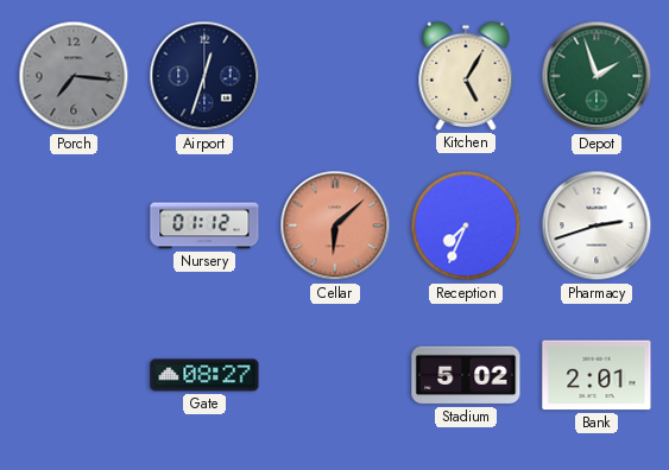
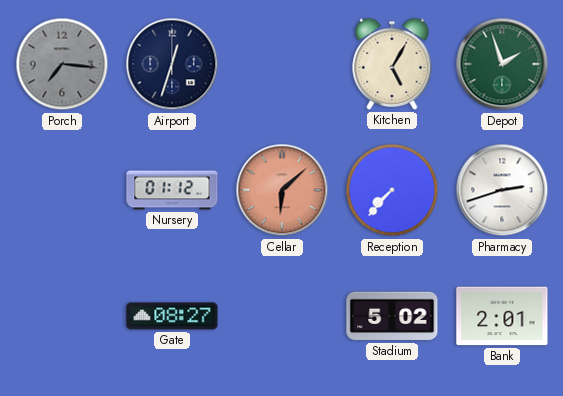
Reception: 7:34 -> 7:37
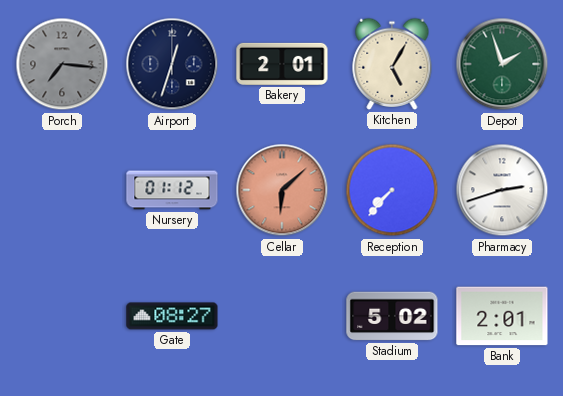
Bakery: none -> 2:01
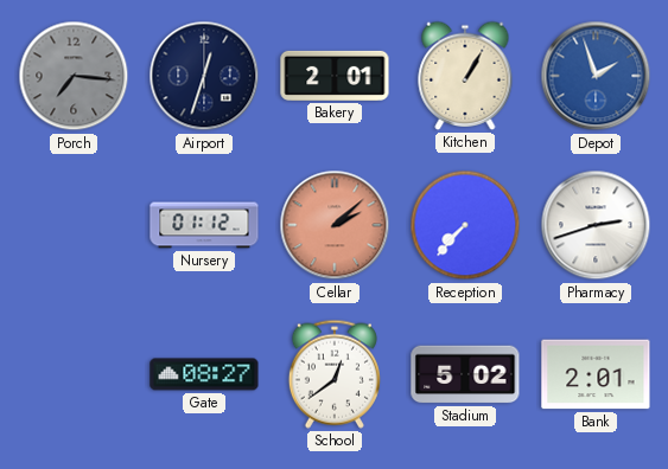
Kitchen: 5:05 -> 1:05
Depot dial: green -> blue
Cellar: 6:08 -> 2:08
School: none -> 12:39
